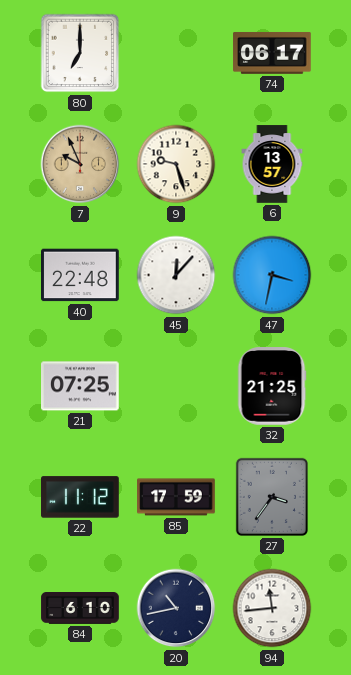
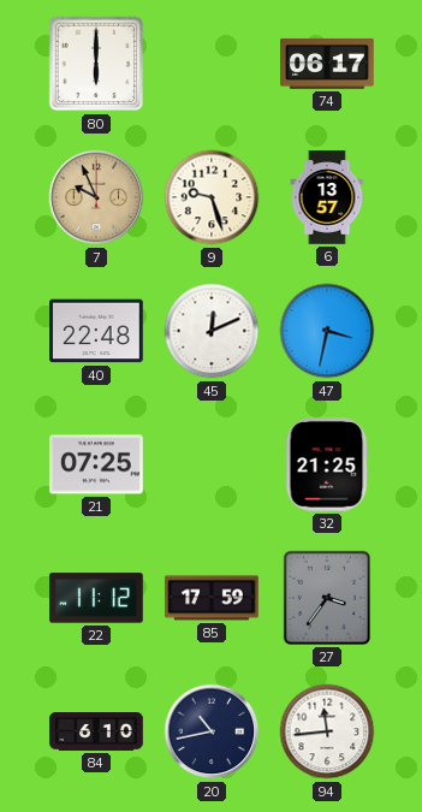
80: 7:00 -> 6:00
45: 12:07 -> 12:11
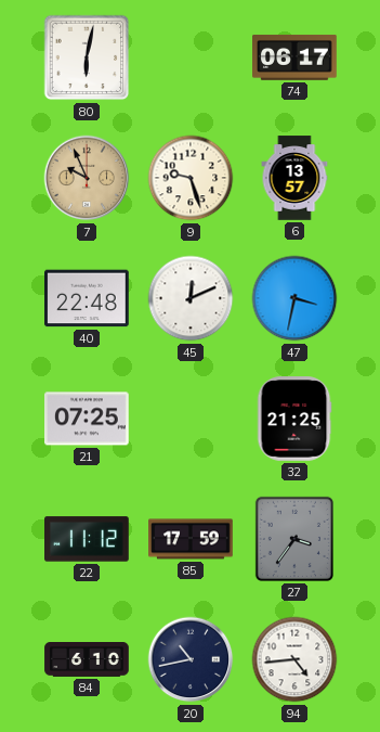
80: 6:00 -> 6:02
94: 11:44 -> 4:44
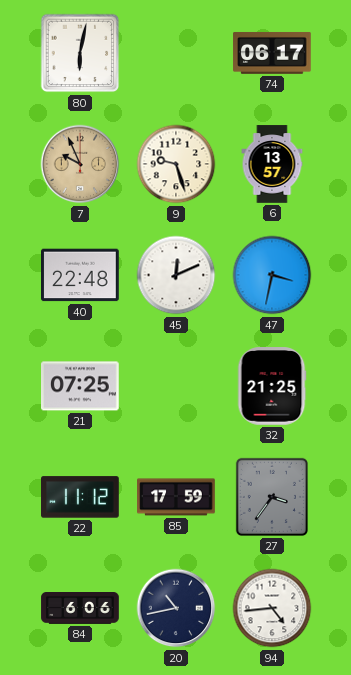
84: 6:10 -> 6:06
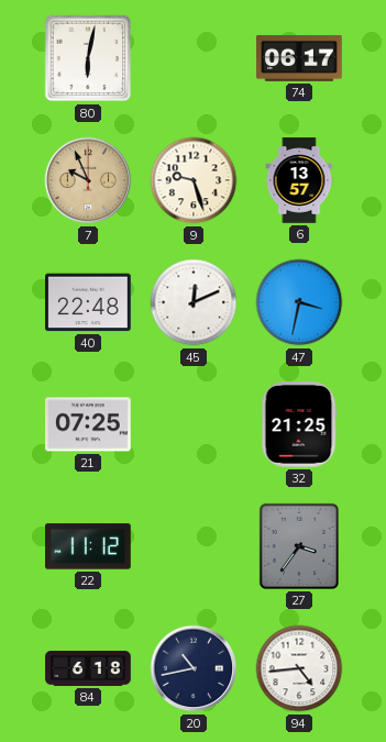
85: 17:59 -> none
84: 6:06 -> 6:18
